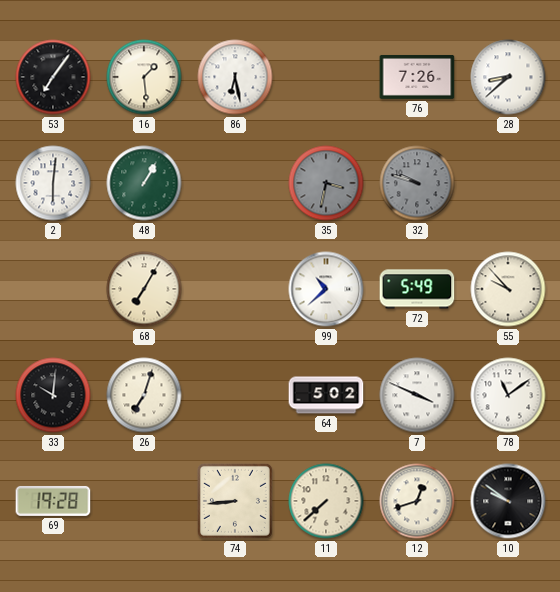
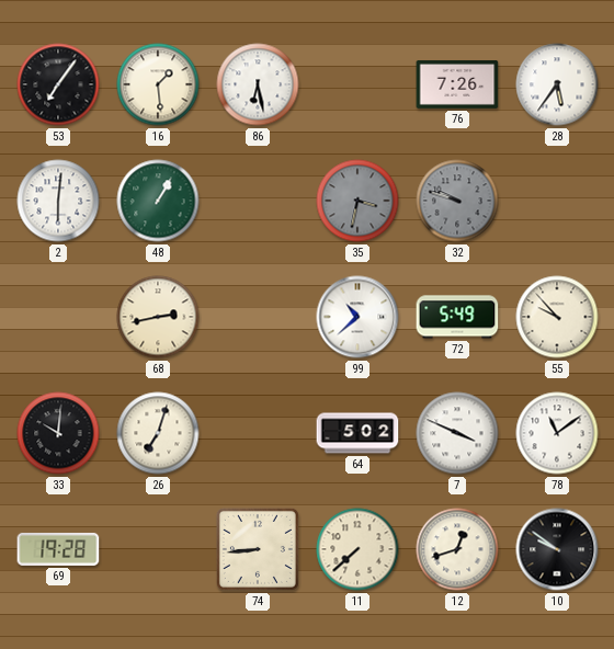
28: 8:38 -> 5:36
68: 7:05 -> 2:43
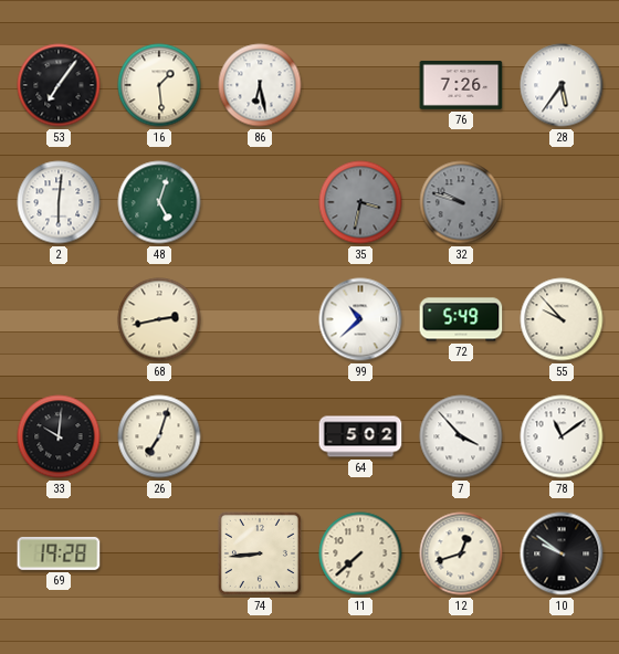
48: 1:05 -> 5:03
7: 3:49 -> 3:53
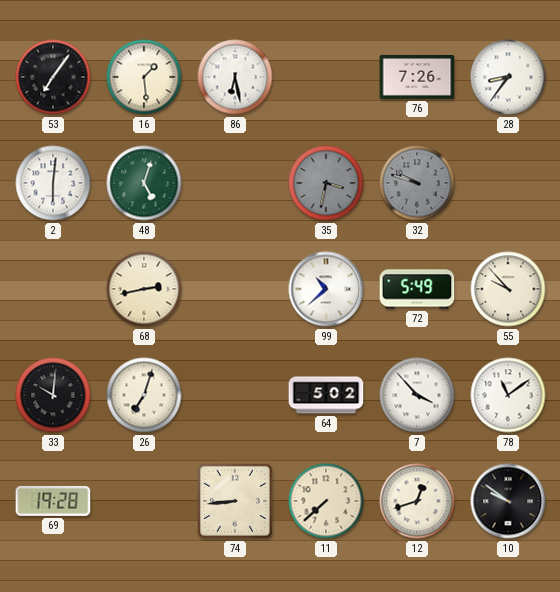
28: 5:36 -> 8:36
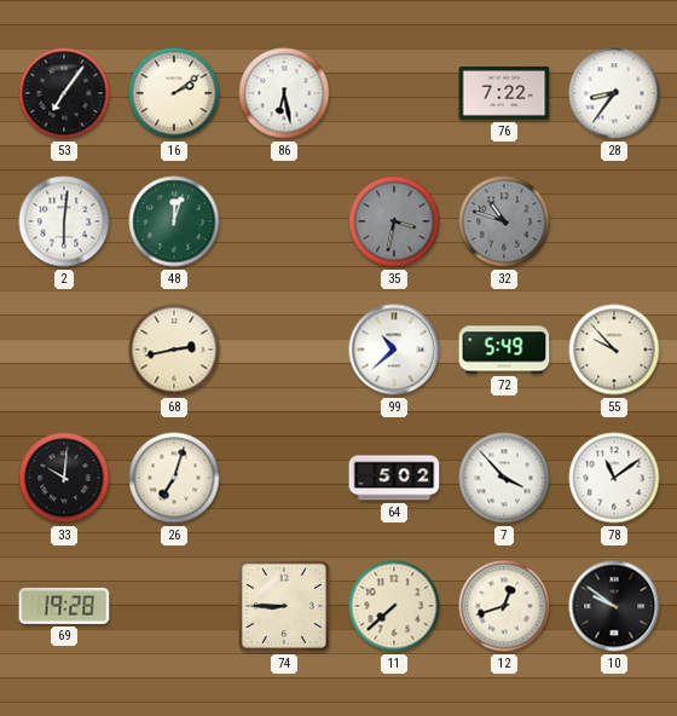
16: 1:29 -> 2:09
76: 7:26 -> 7:22
48: 5:03 -> 12:03
32: 9:48 -> 10:48
74: 8:44 -> 8:45
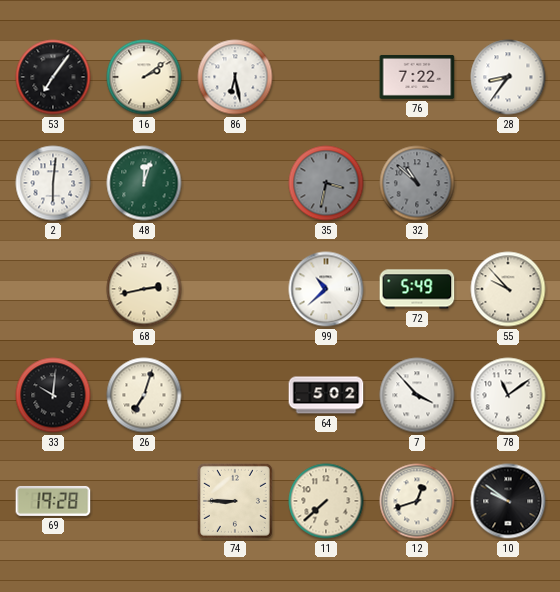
32: 10:48 -> 10:52
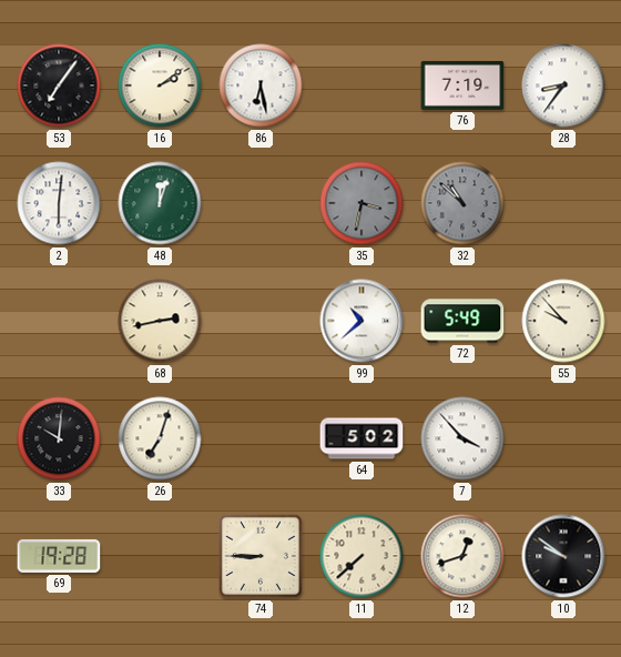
76: 7:22 -> 7:19
78: 11:09 -> none
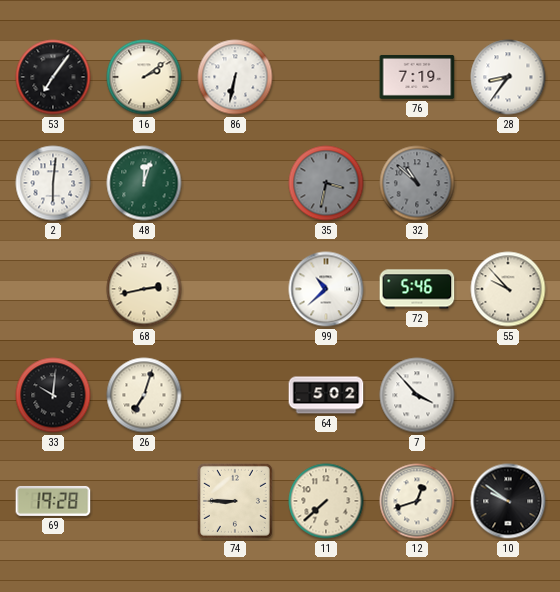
86: 6:28 -> 6:32
72: 5:49 -> 5:46
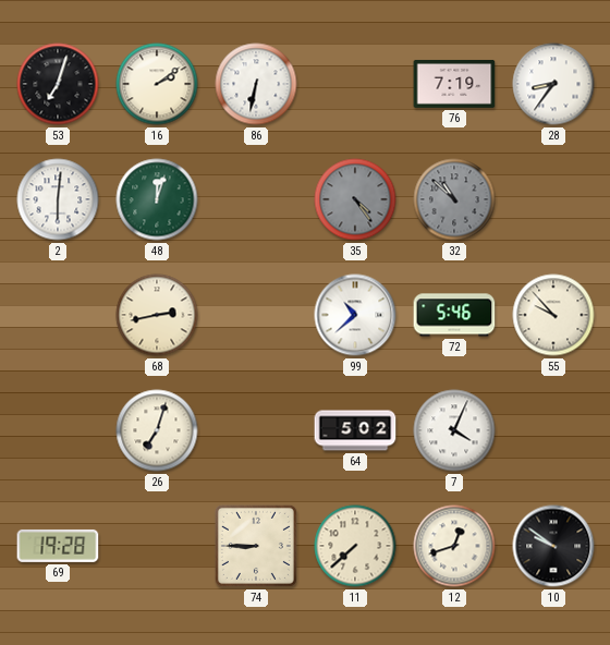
53: 7:06 -> 7:03
35: 3:32 -> 4:24
33: 10:01 -> none
7: 3:53 -> 4:04
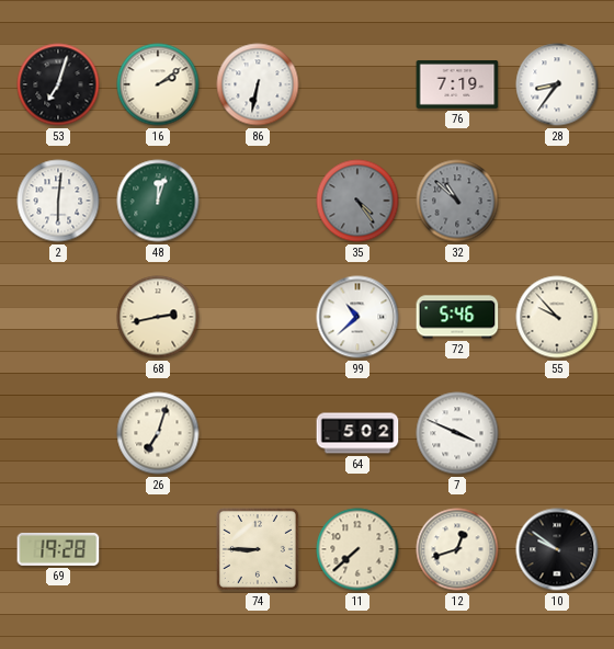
7: 4:04 -> 3:49
